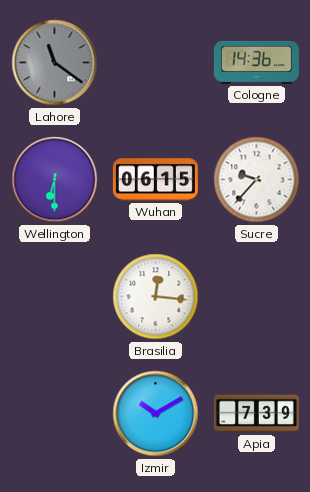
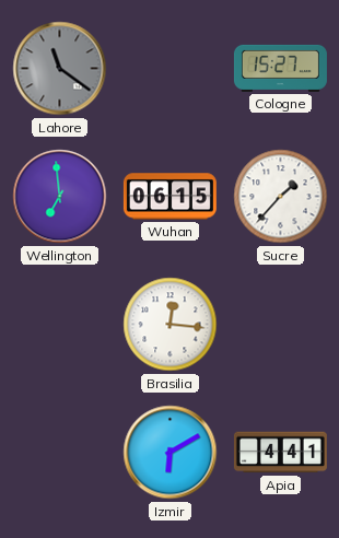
Cologne: 14:36 -> 15:27
Wellington: 6:30 -> 6:59
Sucre: 9:37 -> 1:37
Izmir: 10:10 -> 6:10
Apia: 7:39 -> 4:41
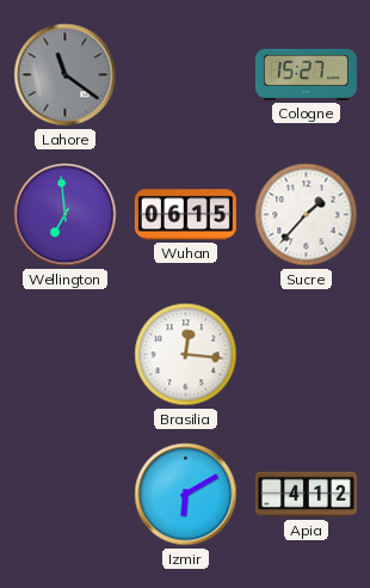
Apia: 4:41 -> 4:12
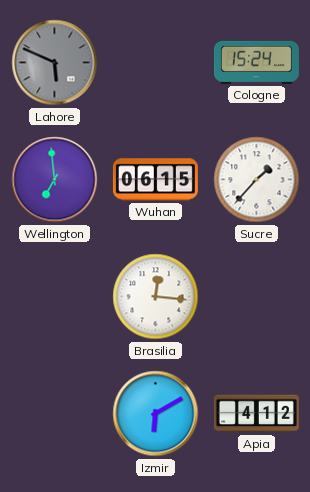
Lahore: 11:21 -> 5:49
Cologne: 15:27 -> 15:24
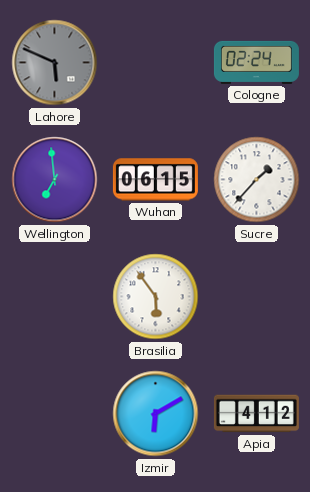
Cologne: 15:24 -> 02:24
Brasilia: 12:16 -> 5:54
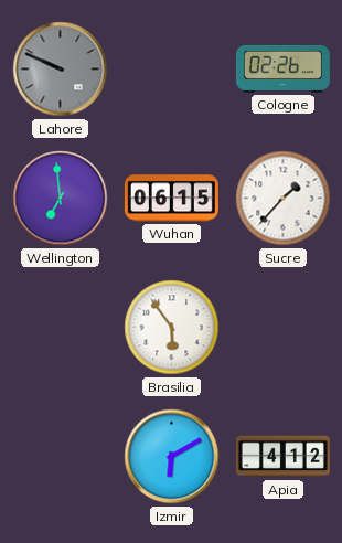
Lahore: 5:49 -> 9:49
Cologne: 02:24 -> 02:26
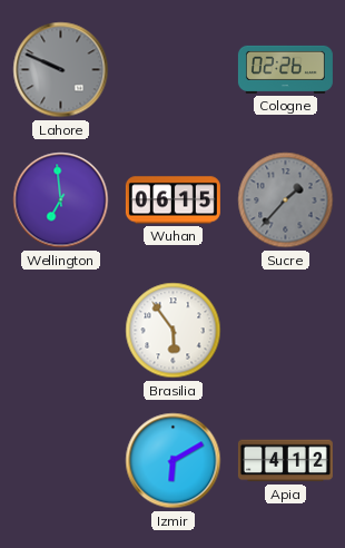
Sucre dial: white -> grey
